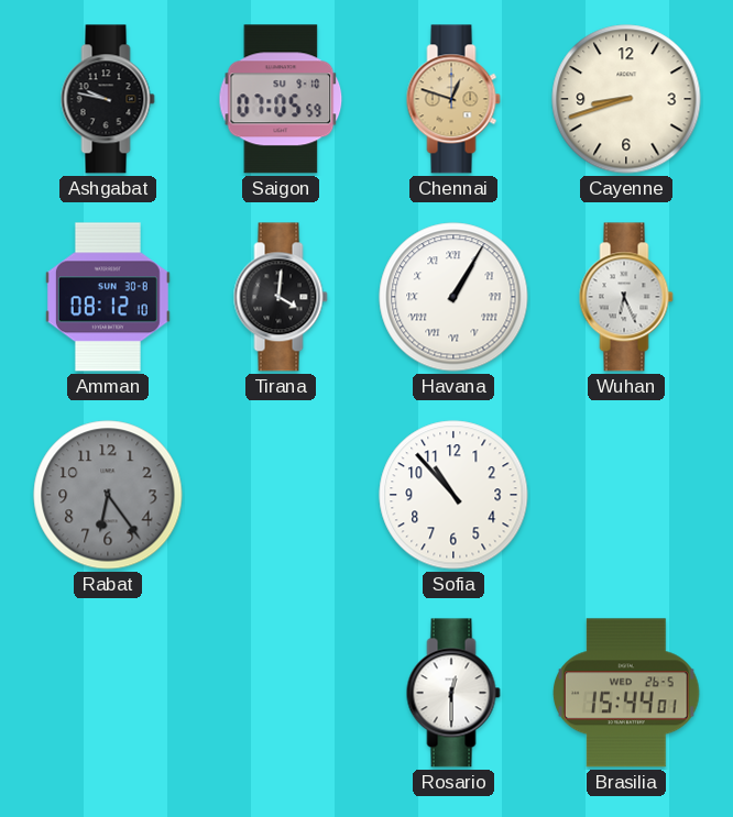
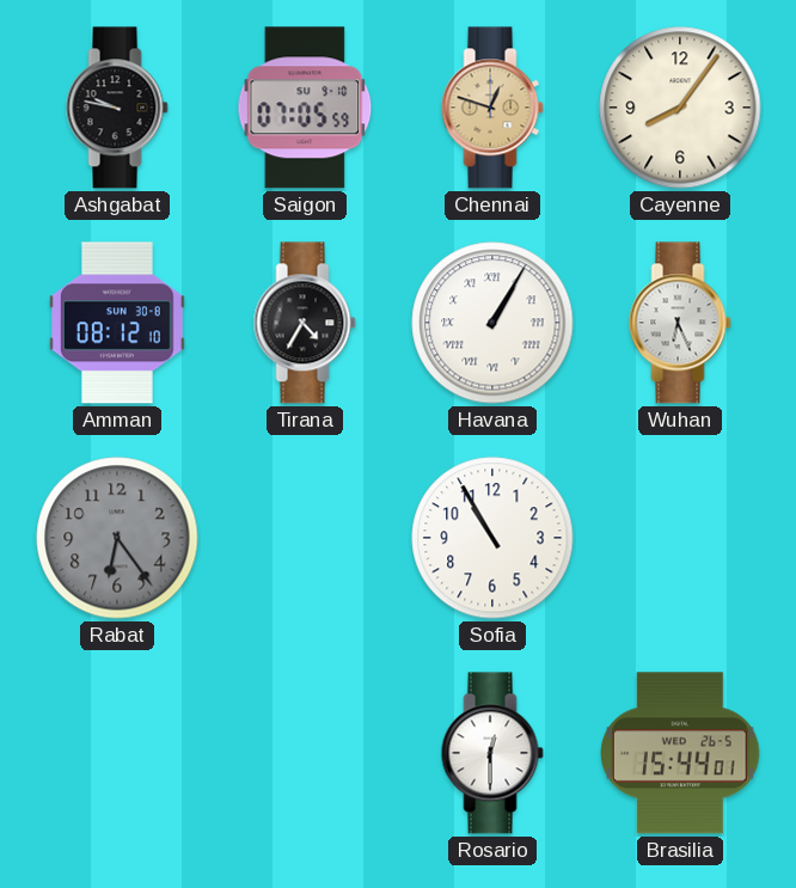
Cayenne: 8:42 -> 8:06
Tirana: 4:01 -> 4:35
Sofia: 10:53 -> 10:55
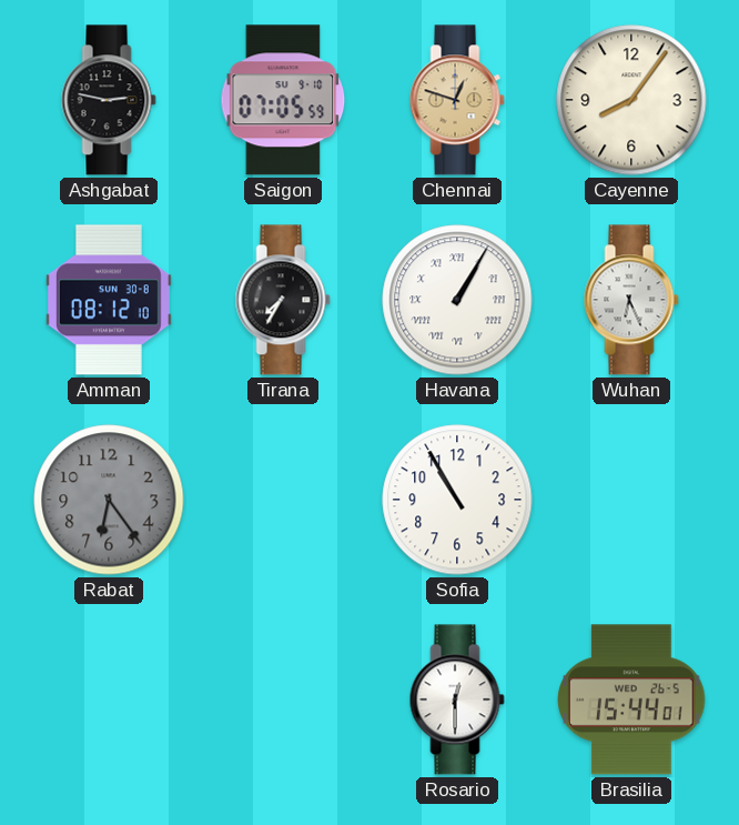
Ashgabat: 9:47 -> 2:47
Tirana: 4:35 -> 7:35
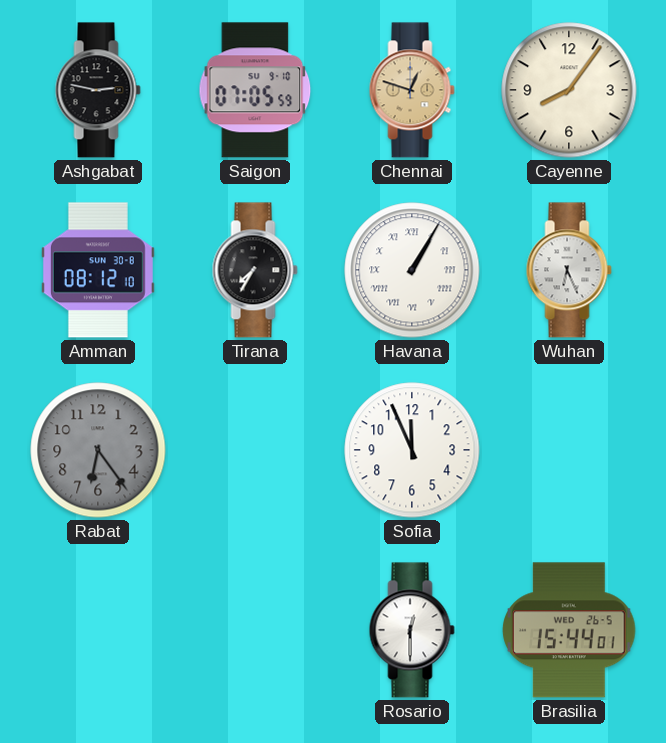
Sofia: 10:55 -> 11:56
